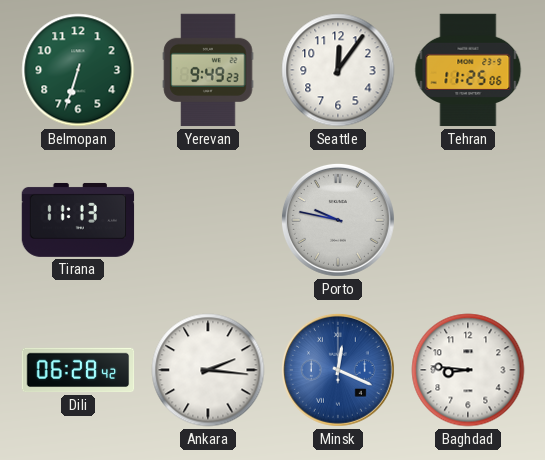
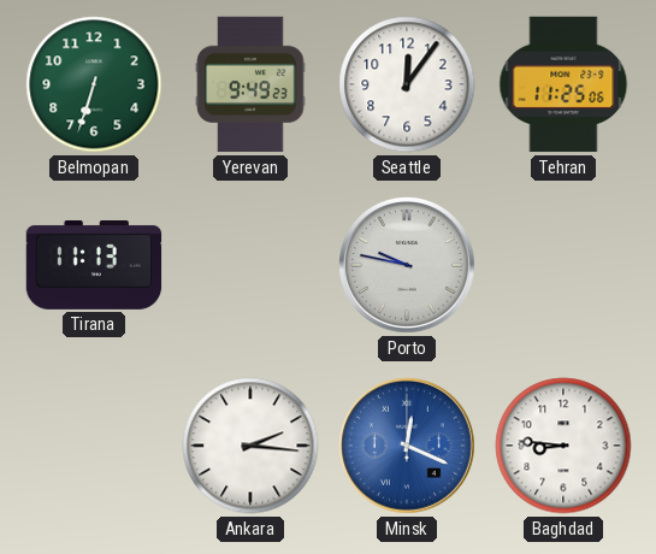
Dili: 06:28 -> none
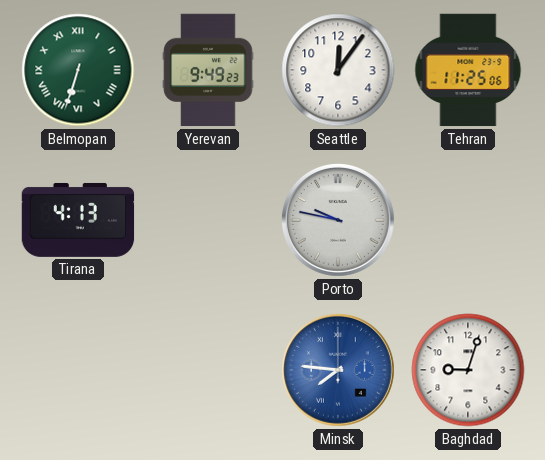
Belmopan numerals: Arabic -> Roman
Tirana: 11:13 -> 4:13
Ankara: 2:16 -> none
Minsk: 12:19 -> 7:46
Baghdad: 8:46 -> 9:03
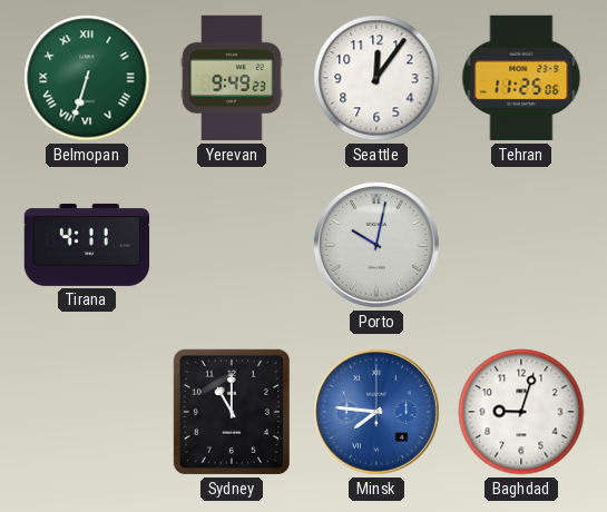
Tirana: 4:13 -> 4:11
Porto: 9:47 -> 10:02
Sydney: none -> 11:00
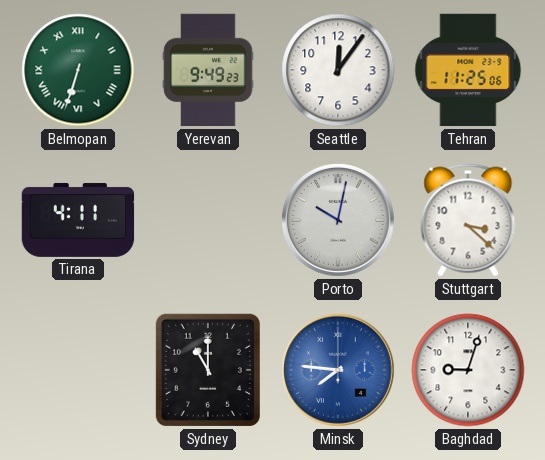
Stuttgart: none -> 3:22
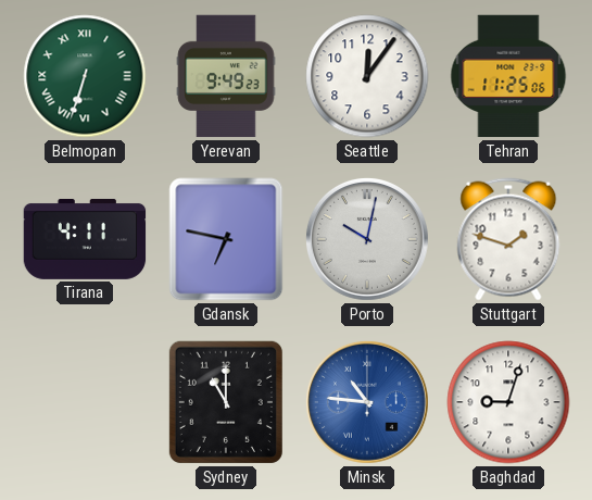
Gdansk: none -> 6:47
Stuttgart: 3:22 -> 1:48
Minsk: 7:46 -> 10:46
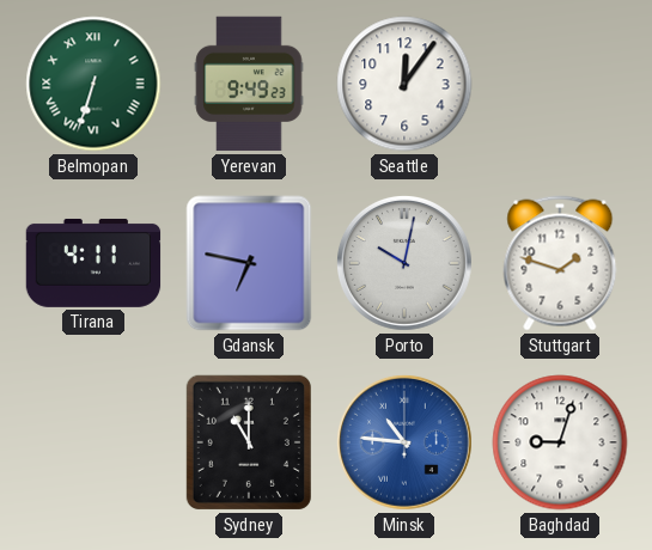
Tehran: 11:25 -> none
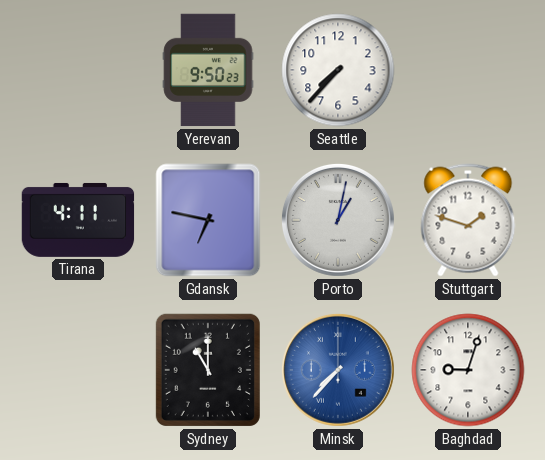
Belmopan: 6:33 -> none
Yerevan: 9:49 -> 9:50
Seattle: 12:06 -> 7:37
Porto: 10:02 -> 1:02
Minsk: 10:46 -> 7:37
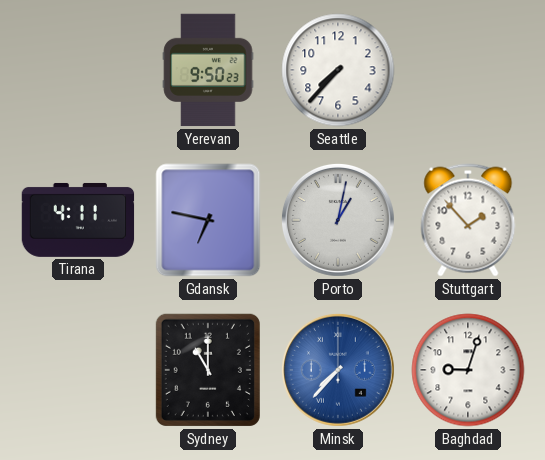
Stuttgart: 1:48 -> 1:53
